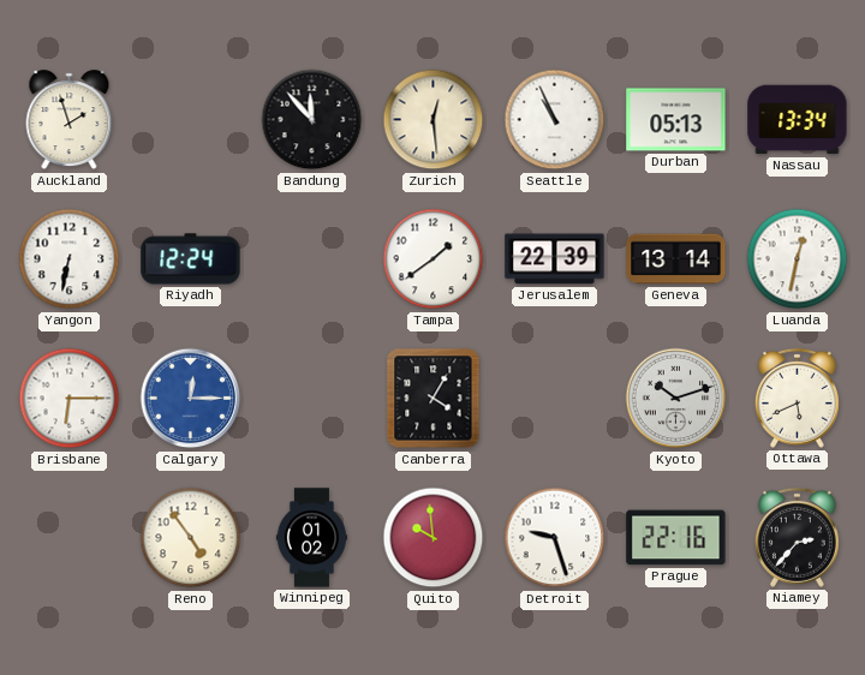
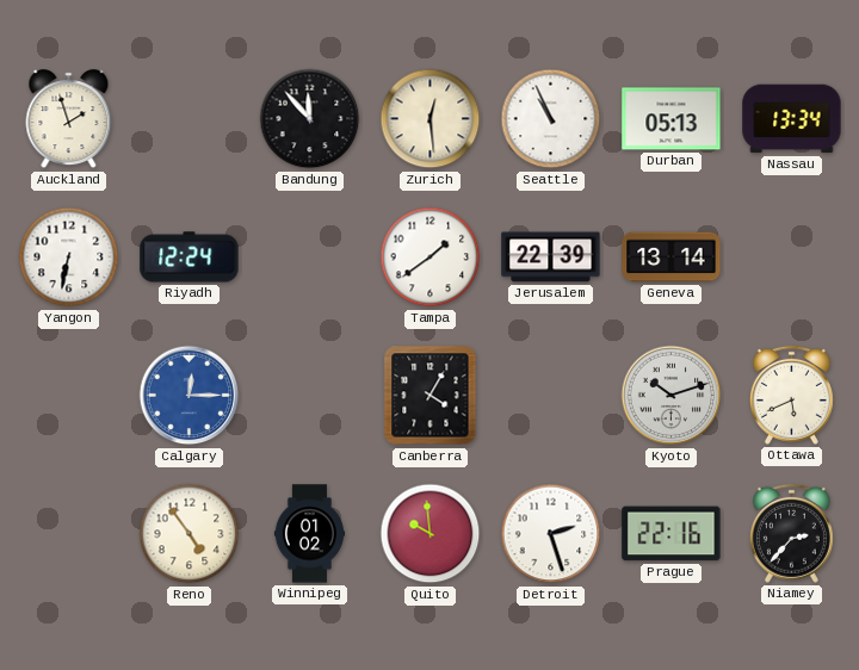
Luanda: 12:32 -> none
Brisbane: 6:15 -> none
Detroit: 9:27 -> 2:27
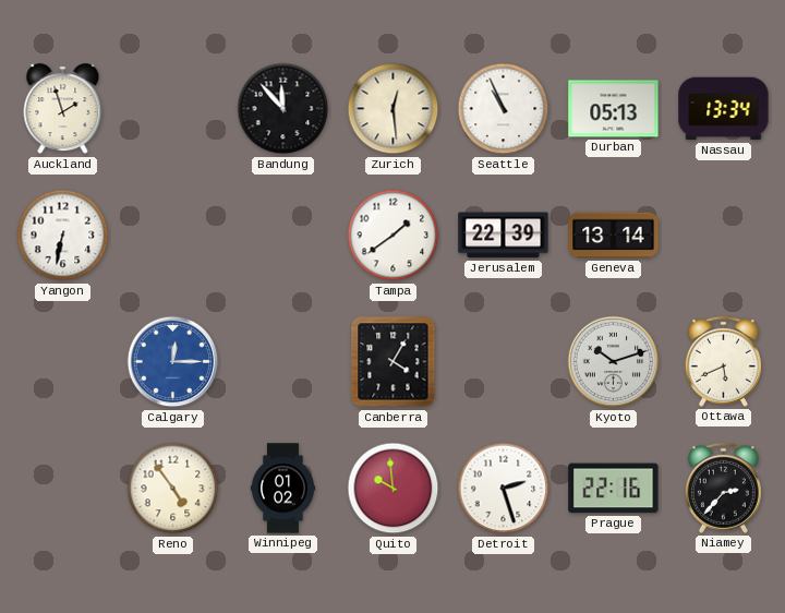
Riyadh: 12:24 -> none
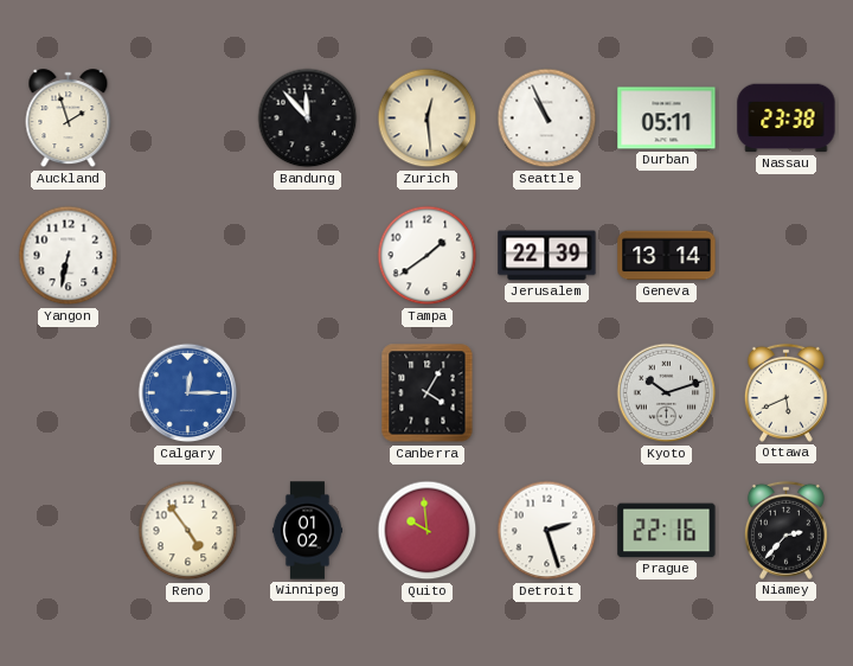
Durban: 05:13 -> 05:11
Nassau: 13:34 -> 23:38
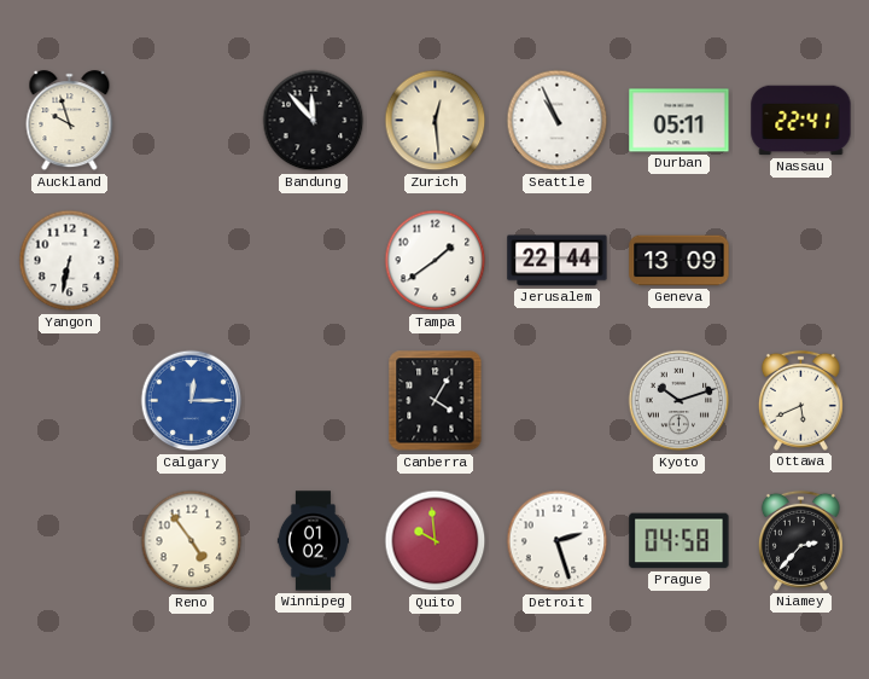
Auckland: 1:57 -> 9:57
Nassau: 23:38 -> 22:41
Jerusalem: 22:39 -> 22:44
Geneva: 13:14 -> 13:09
Prague: 22:16 -> 04:58
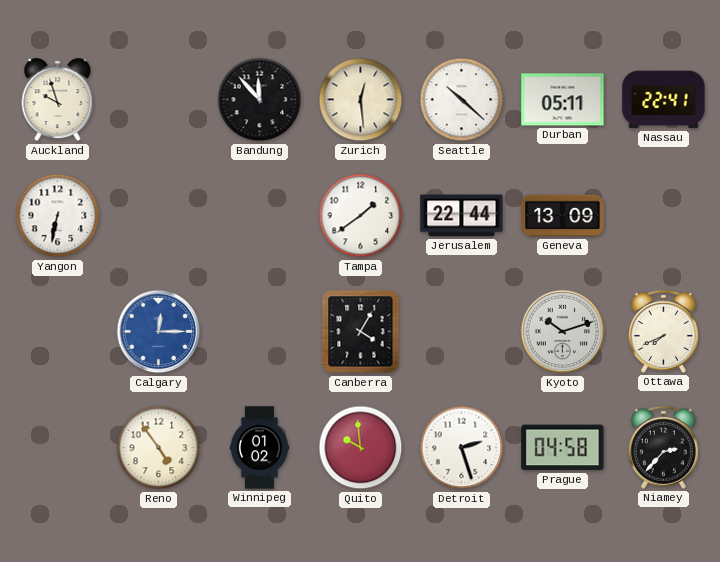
Seattle: 10:56 -> 10:22
Ottawa: 5:41 -> 7:41
